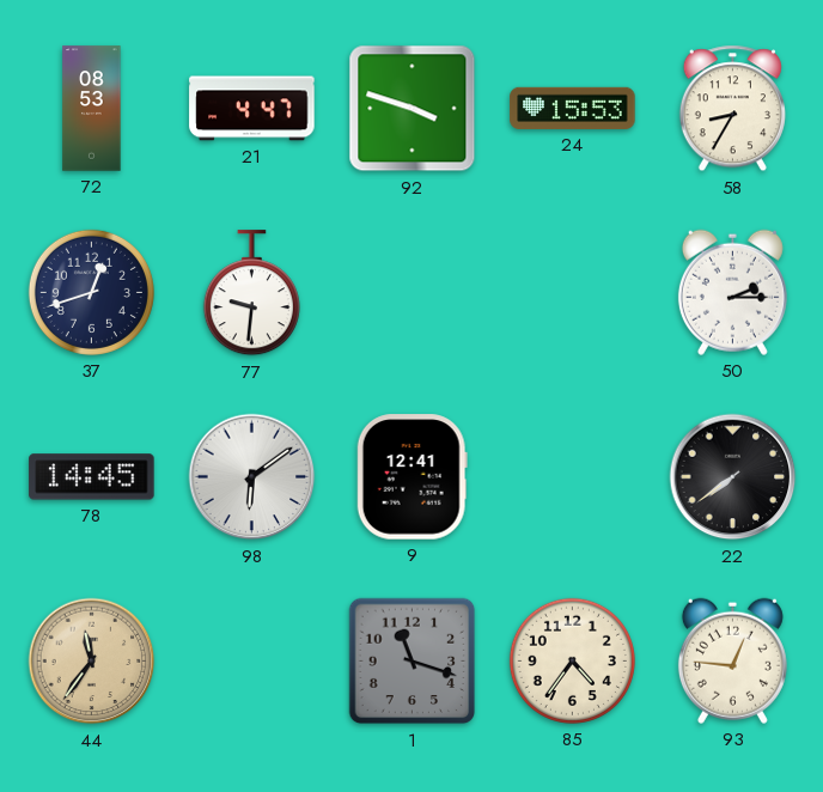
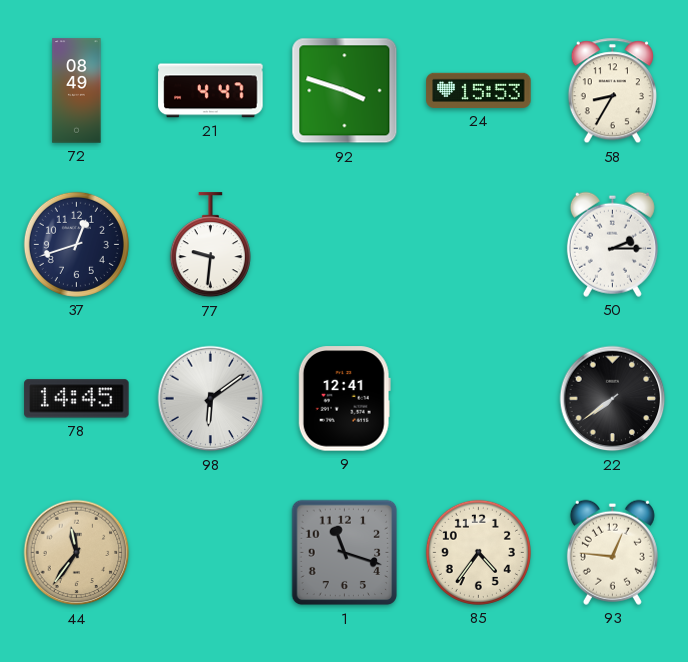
72: 08:53 -> 08:49
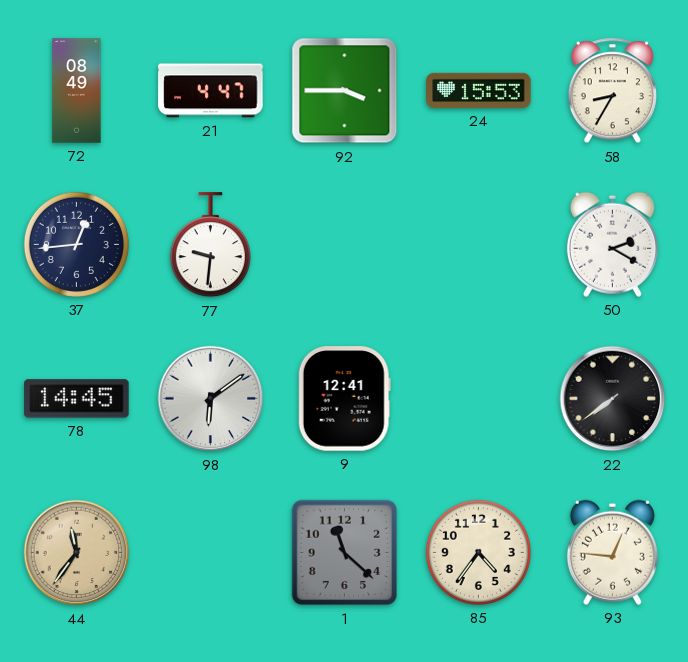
92: 3:48 -> 3:45
37: 12:42 -> 12:44
50: 2:15 -> 2:20
1: 11:18 -> 11:22
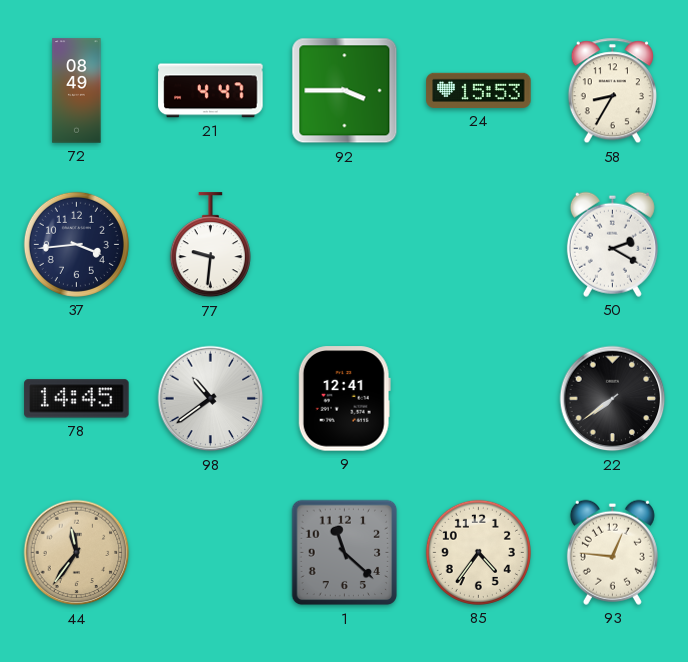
37: 12:44 -> 3:44
98: 6:09 -> 10:39
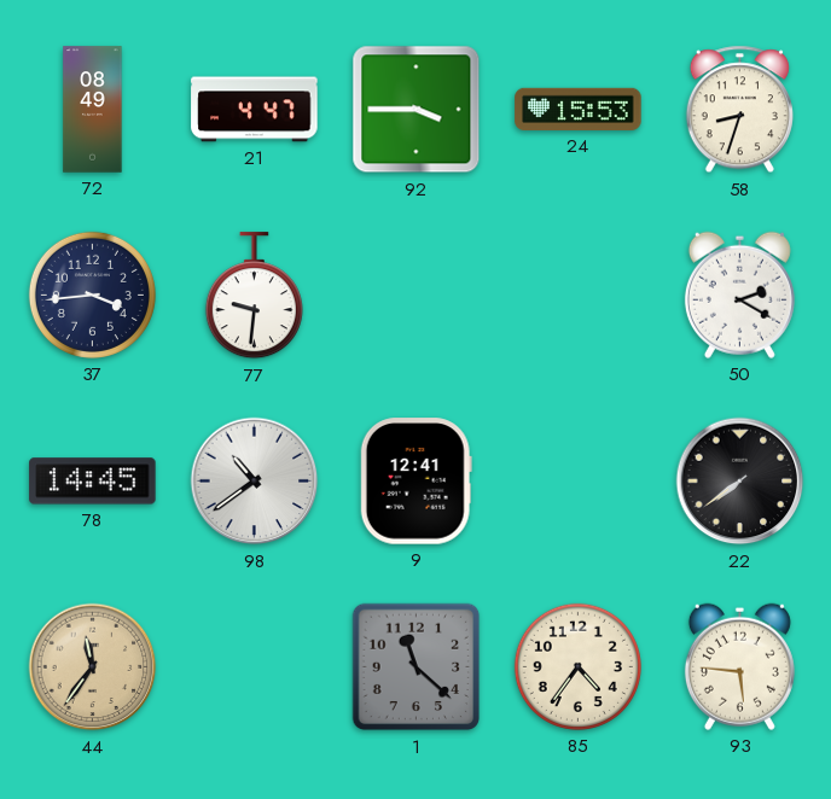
58: 8:35 -> 8:33
93: 12:46 -> 5:46
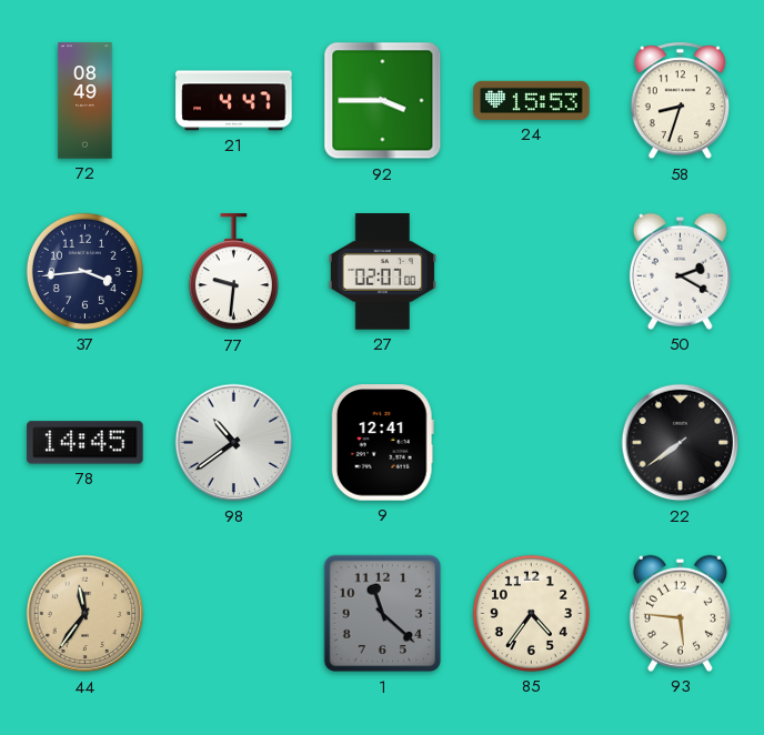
27: none -> 02:07
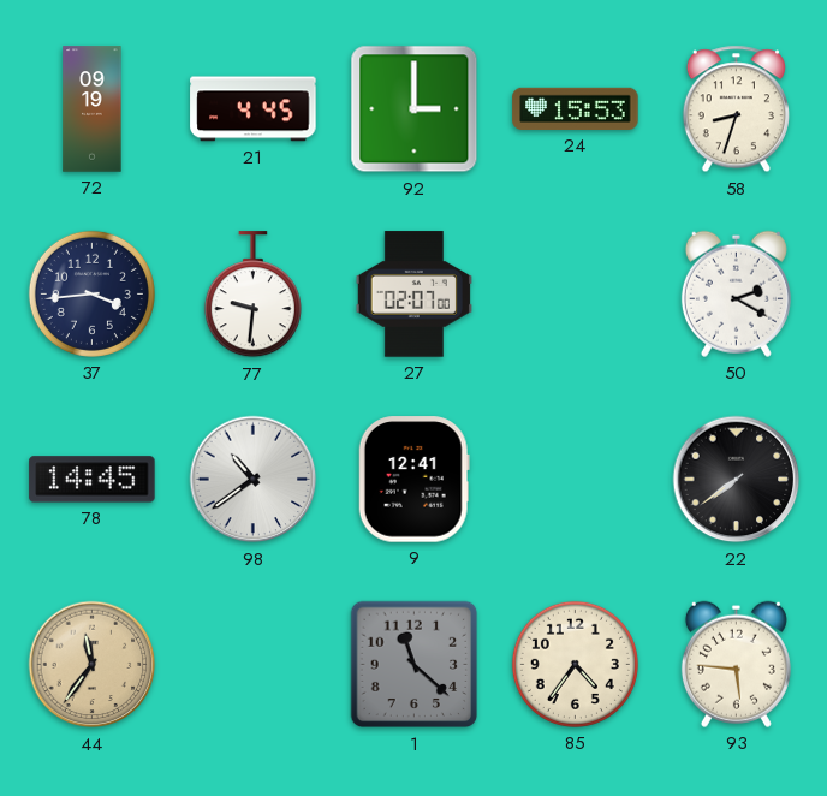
72: 08:49 -> 09:19
21: 4:47 -> 4:45
92: 3:45 -> 3:00
